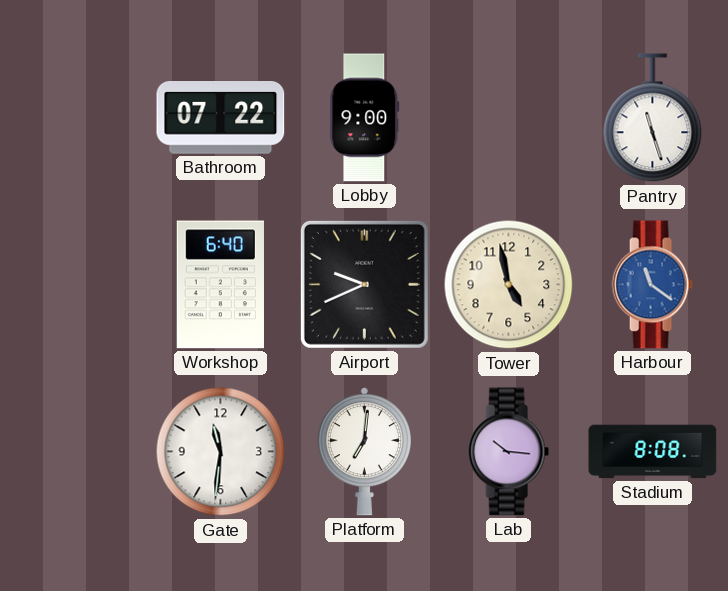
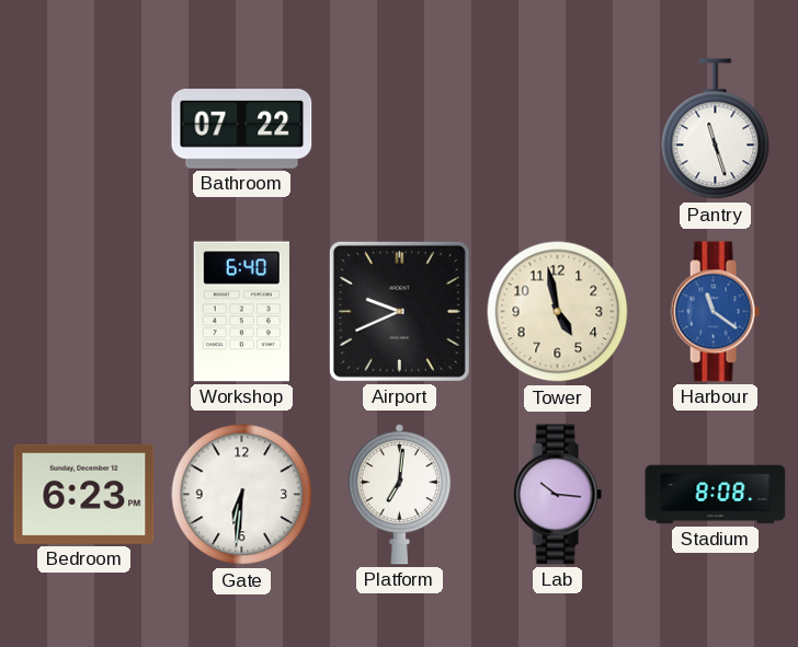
Lobby: 9:00 -> none
Bedroom: none -> 6:23
Gate: 11:31 -> 6:31
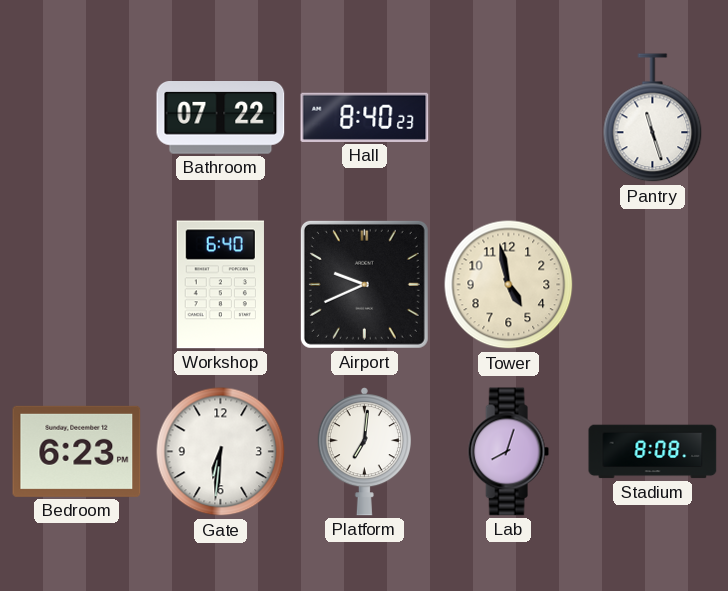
Hall: none -> 8:40
Harbour: 11:21 -> none
Lab: 10:16 -> 8:03
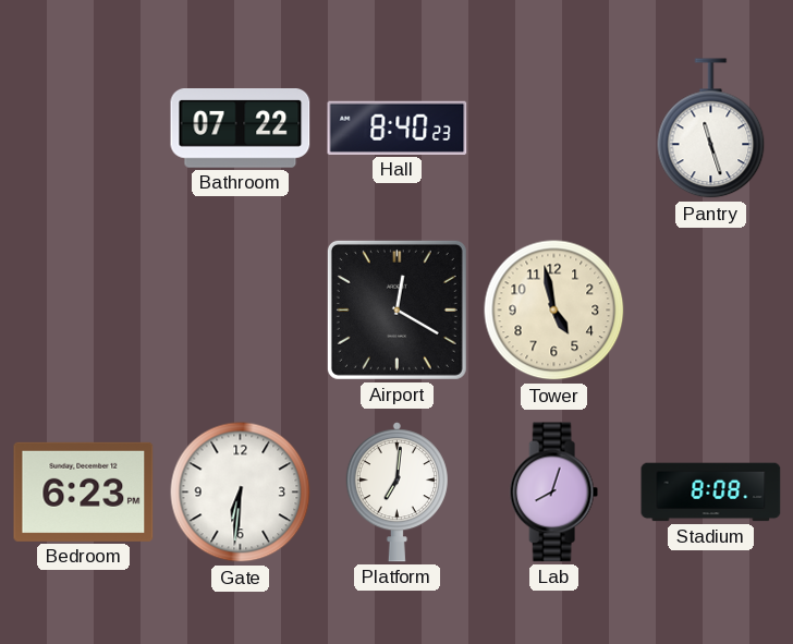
Workshop: 6:40 -> none
Airport: 9:41 -> 12:20
